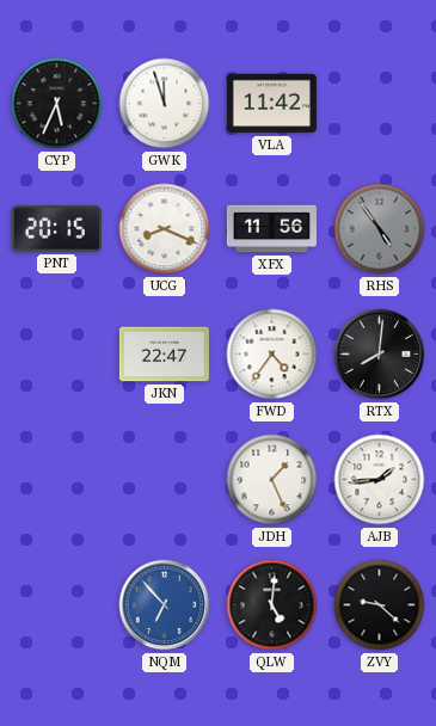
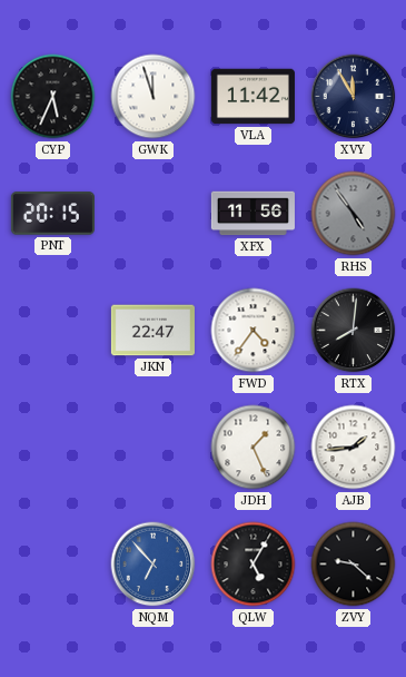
XVY: none -> 11:55
UCG: 8:19 -> none
QLW: 5:01 -> 5:05
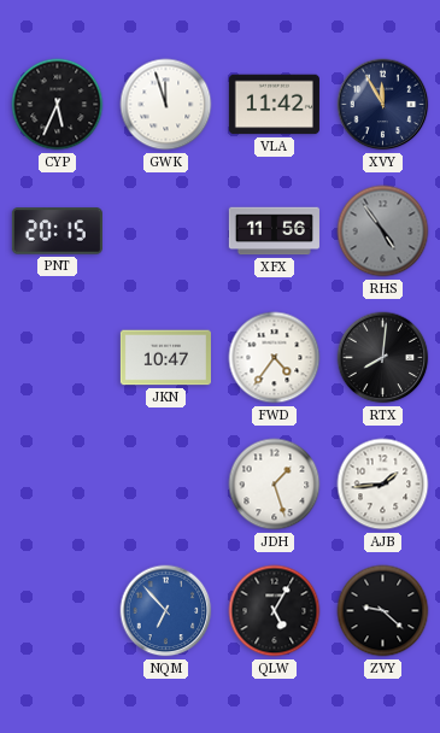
JKN: 22:47 -> 10:47
JDH: 1:26 -> 1:27
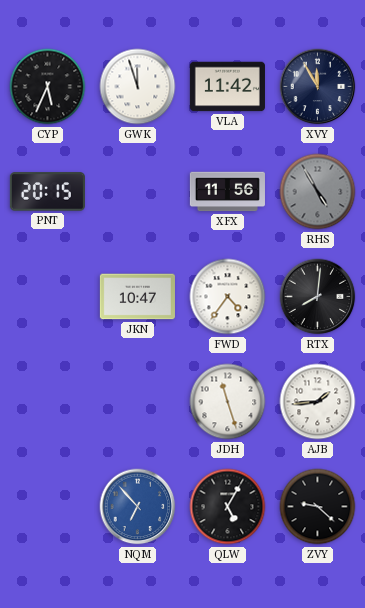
RHS: 4:54 -> 4:55
JDH: 1:27 -> 11:27
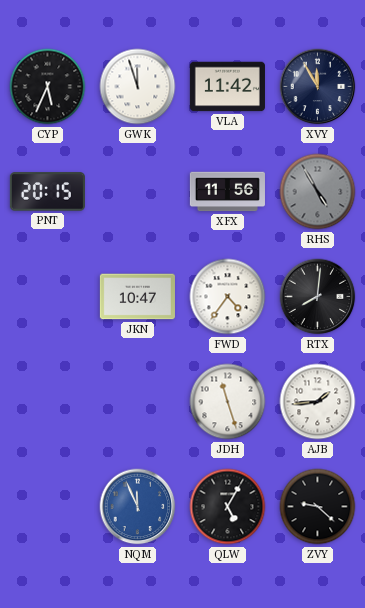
NQM: 6:53 -> 11:56
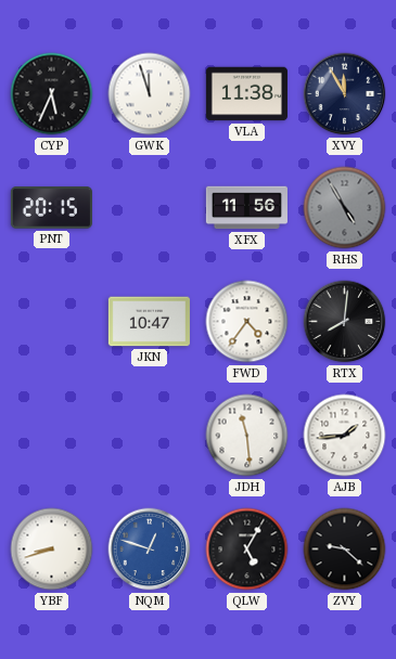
VLA: 11:42 -> 11:38
JDH: 11:27 -> 11:29
YBF: none -> 8:42
NQM: 11:56 -> 12:48
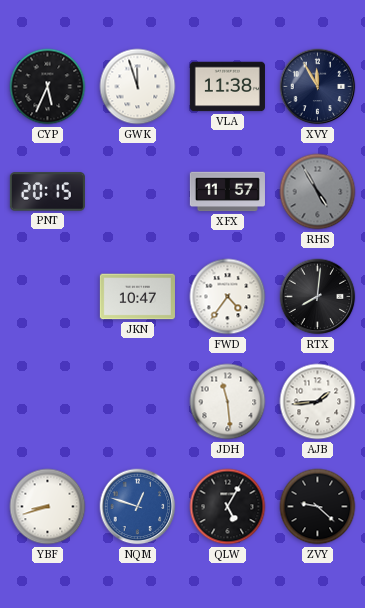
XFX: 11:56 -> 11:57
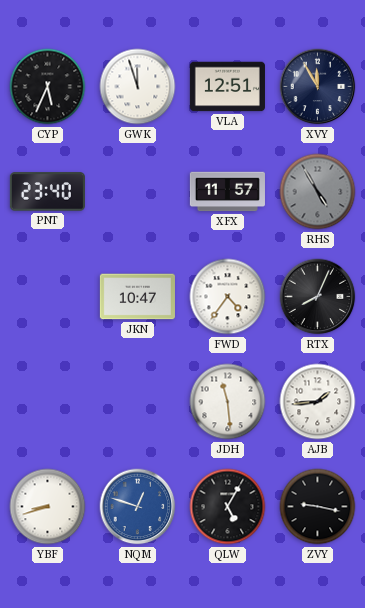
VLA: 11:38 -> 12:51
PNT: 20:15 -> 23:40
RTX: 8:01 -> 8:04
ZVY: 9:22 -> 9:17
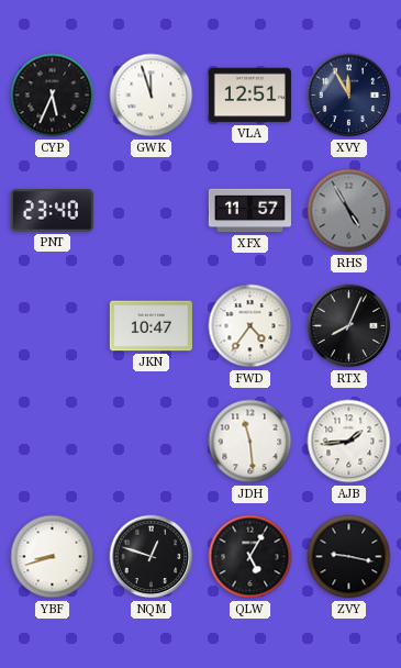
NQM dial: blue -> black
